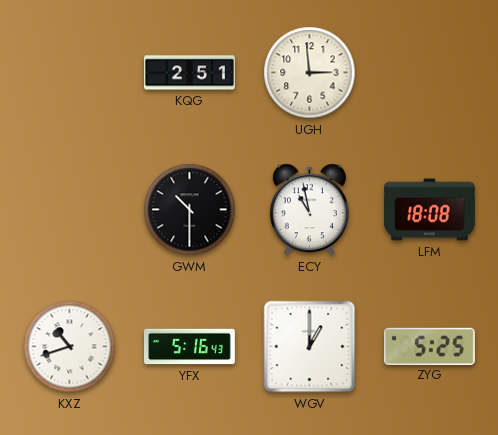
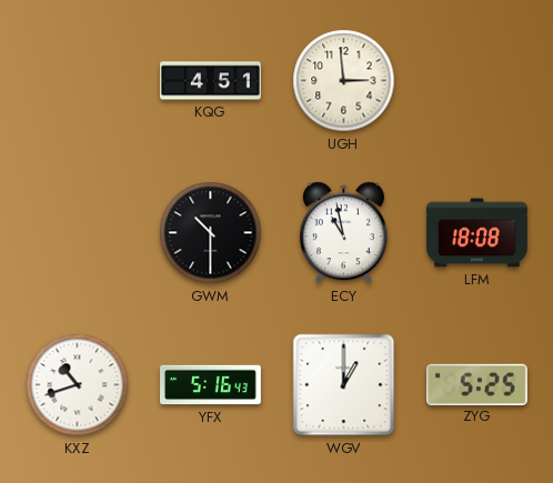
KQG: 2:51 -> 4:51
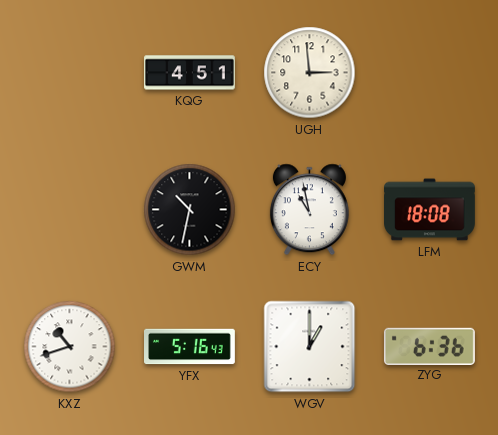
GWM: 10:30 -> 10:32
ZYG: 5:25 -> 6:36
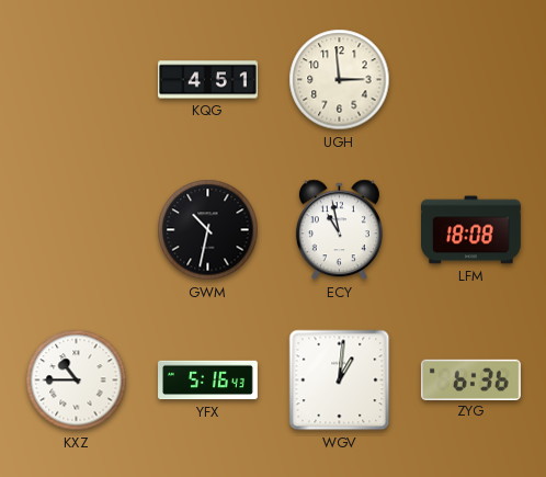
KXZ: 10:42 -> 10:45
WGV: 1:00 -> 1:01
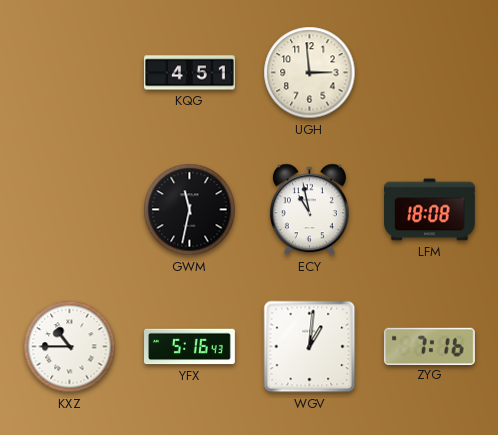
GWM: 10:32 -> 11:32
ZYG: 6:36 -> 7:16
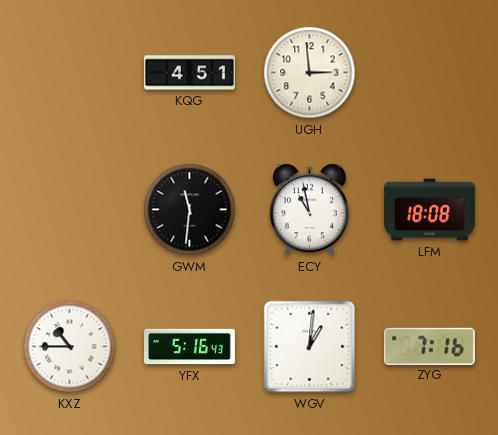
GWM: 11:32 -> 11:31
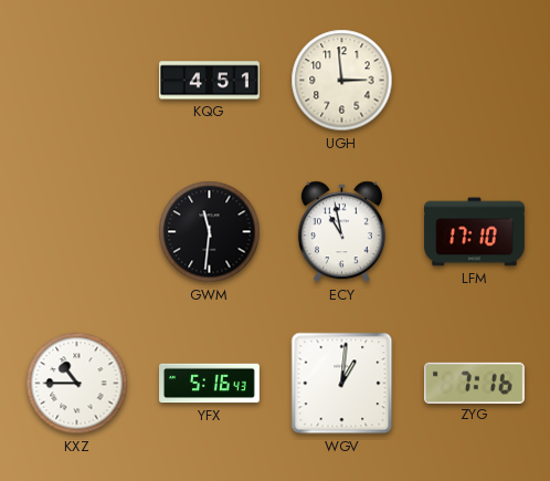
LFM: 18:08 -> 17:10
